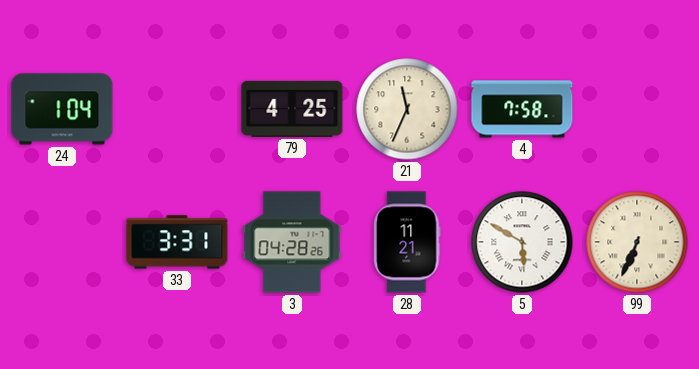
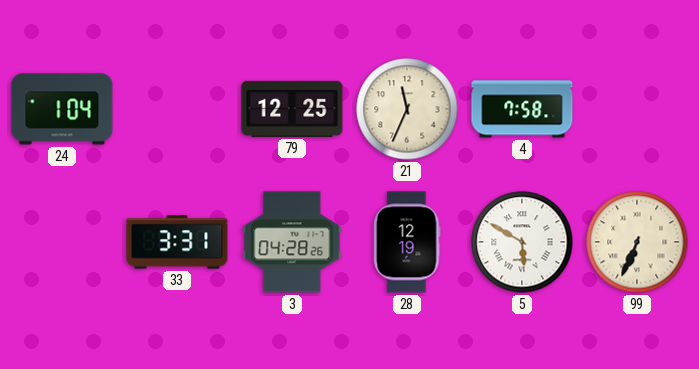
79: 4:25 -> 12:25
28: 11:21 -> 12:19
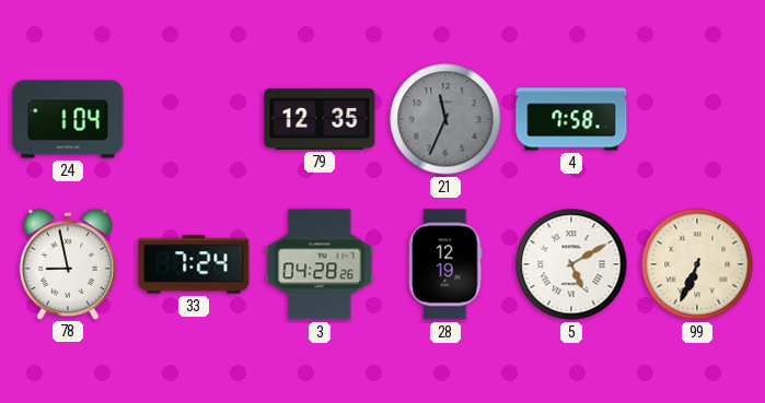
79: 12:25 -> 12:35
21 dial: cream -> grey
78: none -> 8:58
33: 3:31 -> 7:24
5: 5:50 -> 5:10
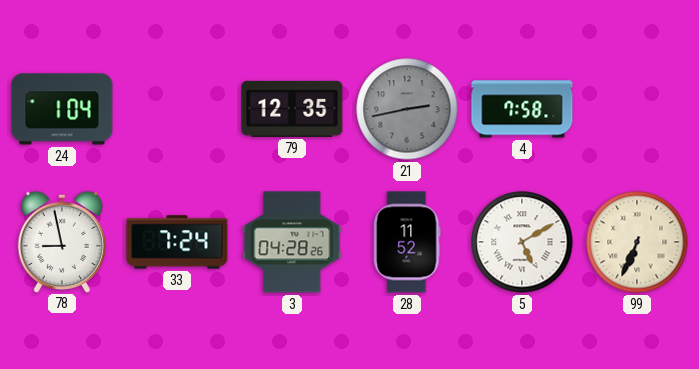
21: 11:34 -> 2:43
28: 12:19 -> 11:52
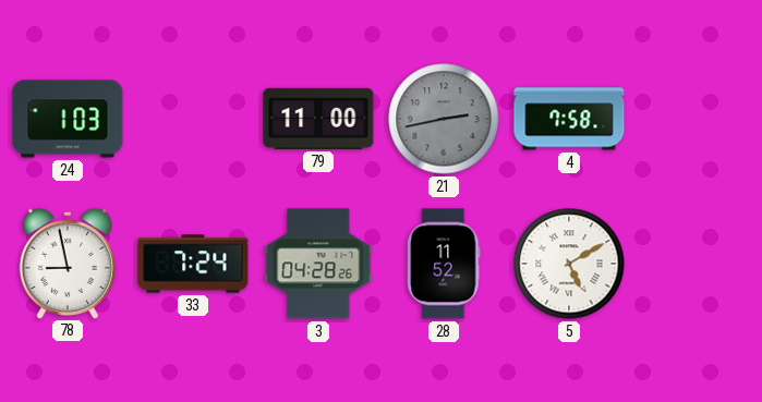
24: 1:04 -> 1:03
79: 12:35 -> 11:00
99: 6:34 -> none
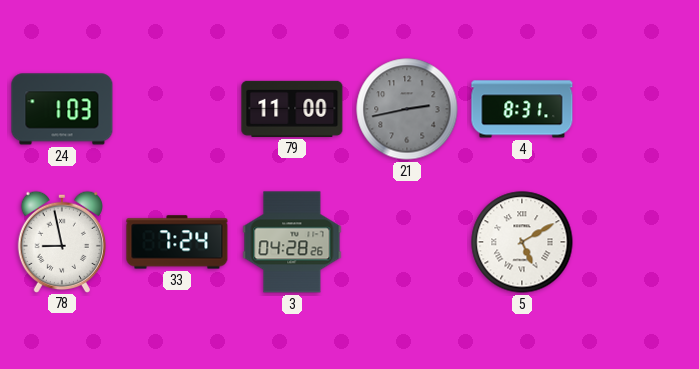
4: 7:58 -> 8:31
28: 11:52 -> none
